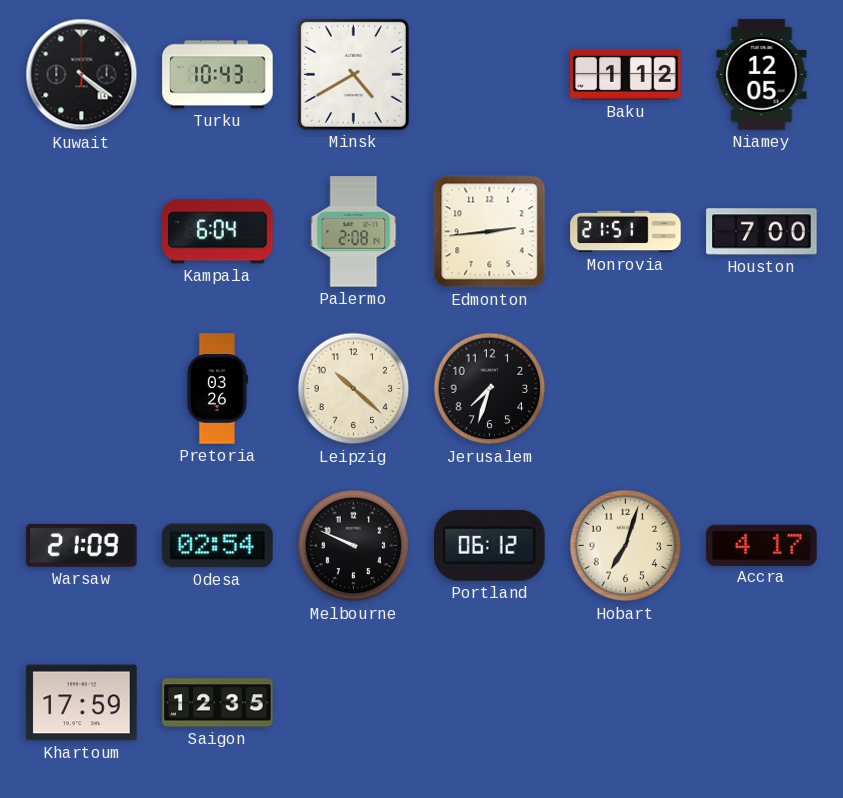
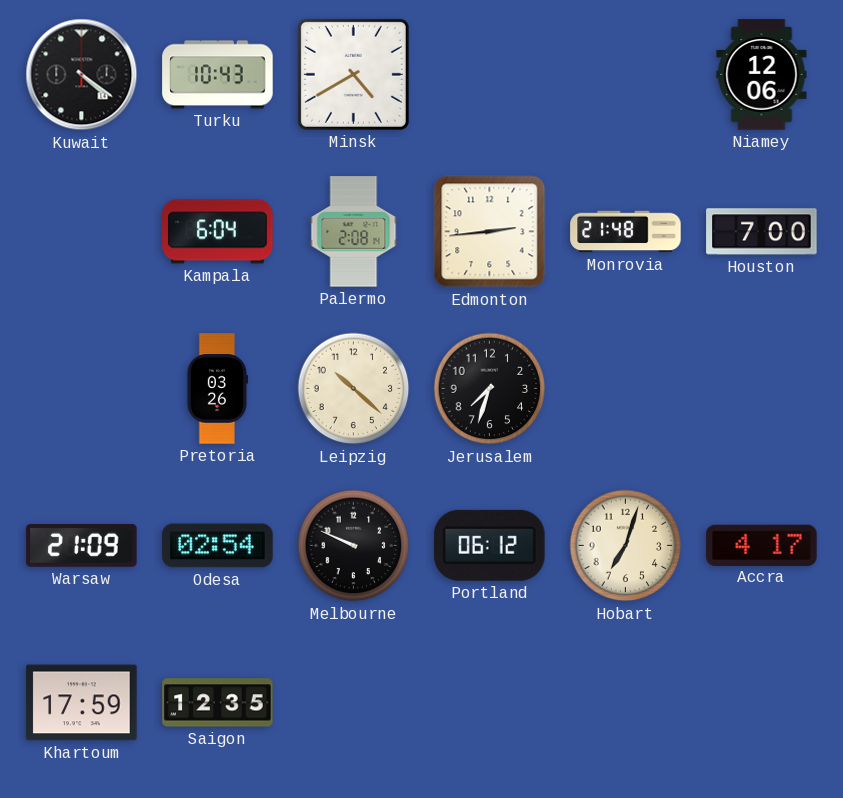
Baku: 1:12 -> none
Niamey: 12:05 -> 12:06
Monrovia: 21:51 -> 21:48
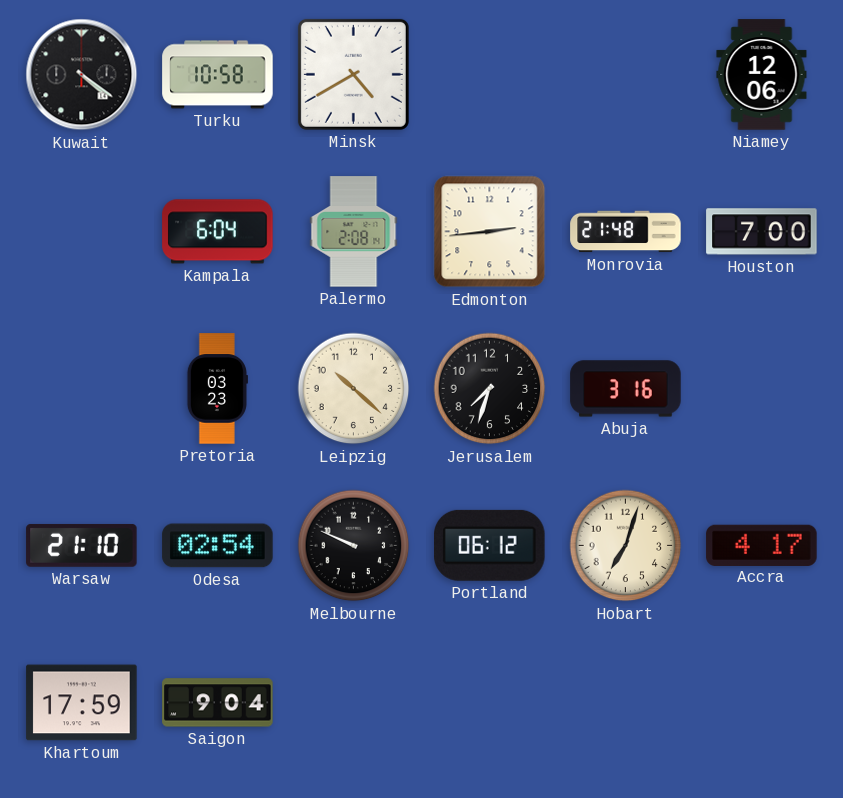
Turku: 10:43 -> 10:58
Pretoria: 03:26 -> 03:23
Abuja: none -> 3:16
Warsaw: 21:09 -> 21:10
Saigon: 12:35 -> 9:04
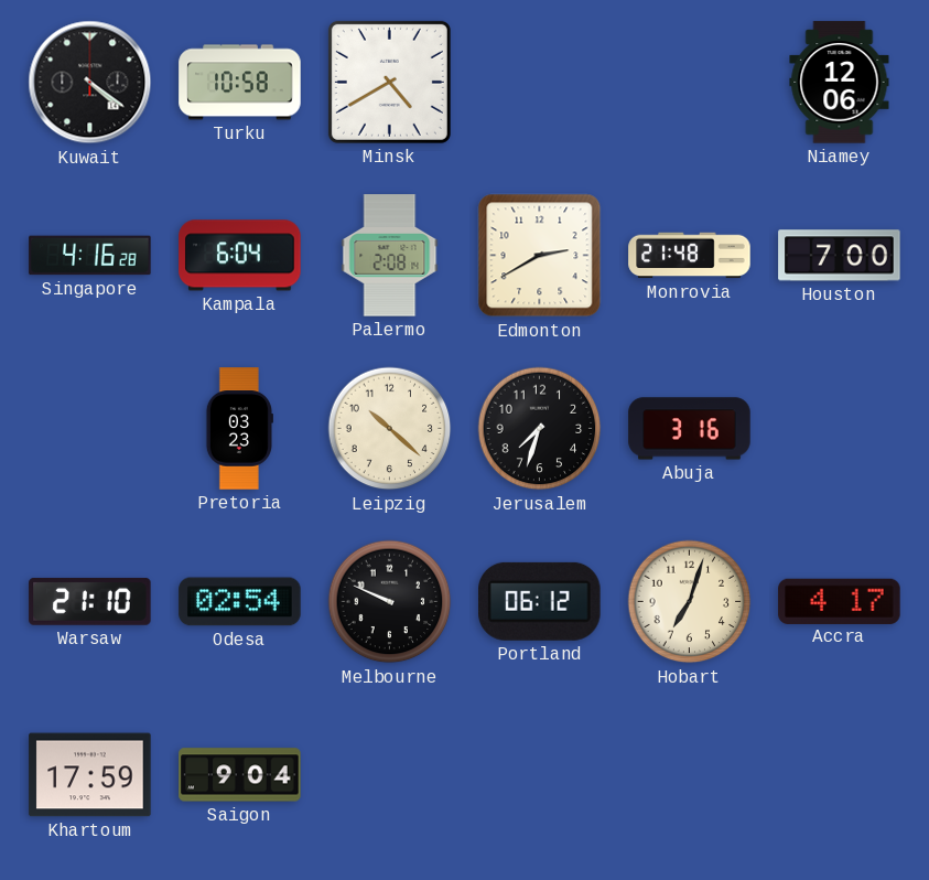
Singapore: none -> 4:16
Edmonton: 2:44 -> 2:40
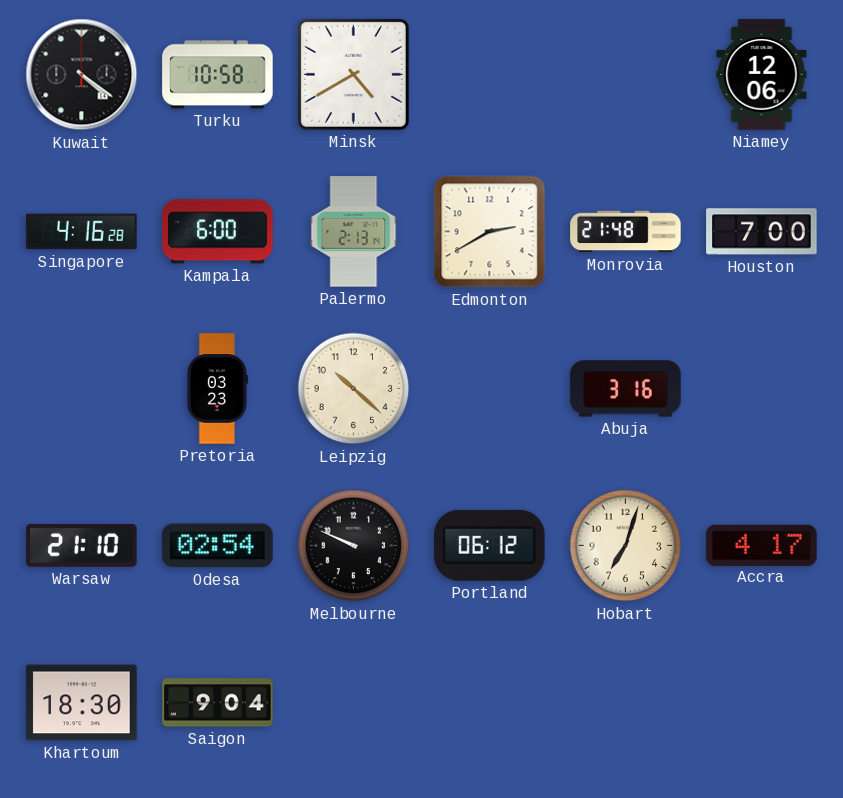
Kampala: 6:04 -> 6:00
Palermo: 2:08 -> 2:13
Jerusalem: 7:33 -> none
Khartoum: 17:59 -> 18:30
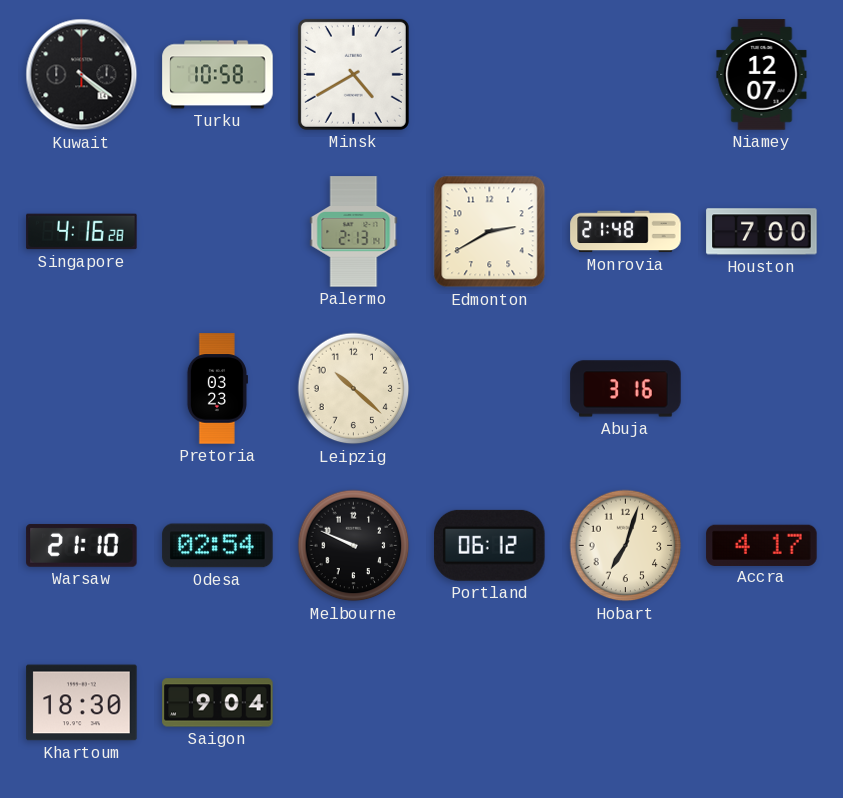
Niamey: 12:06 -> 12:07
Kampala: 6:00 -> none
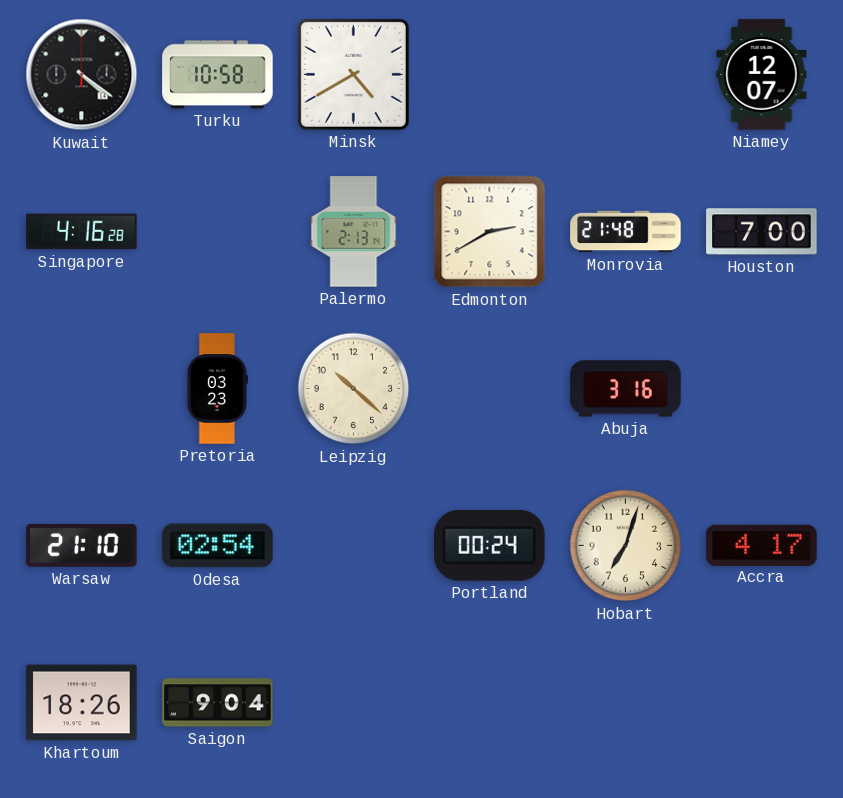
Melbourne: 9:49 -> none
Portland: 06:12 -> 00:24
Khartoum: 18:30 -> 18:26
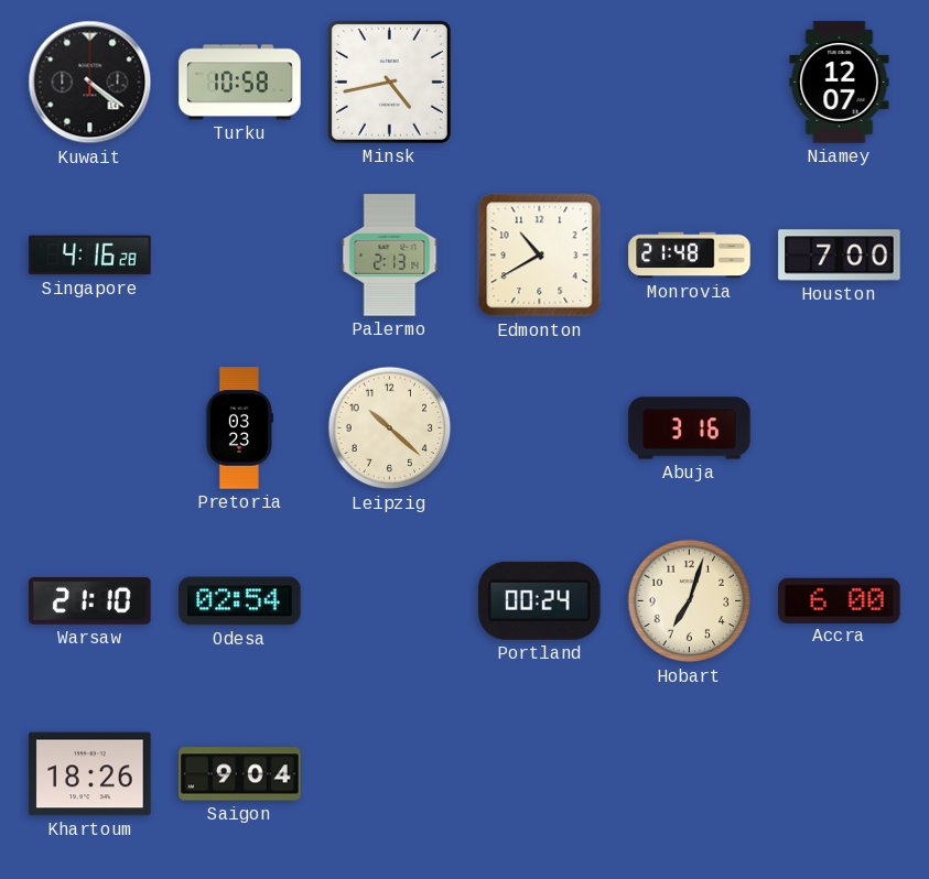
Minsk: 4:40 -> 4:43
Edmonton: 2:40 -> 10:40
Accra: 4:17 -> 6:00
